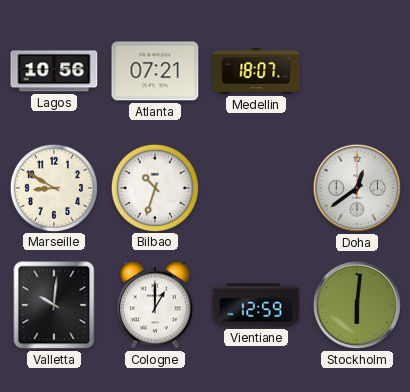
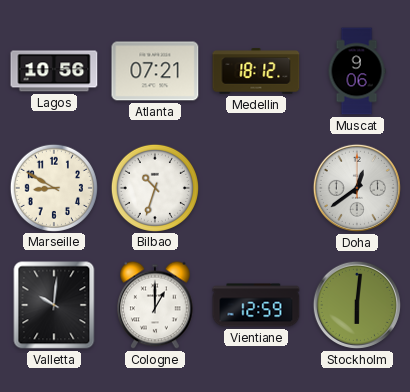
Medellin: 18:07 -> 18:12
Muscat: none -> 9:06
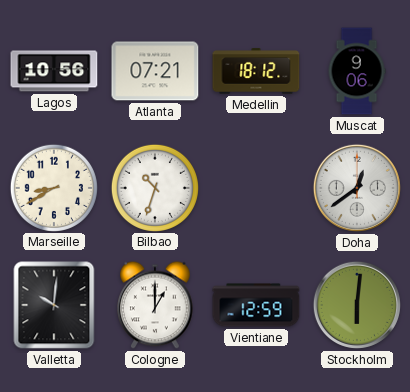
Marseille: 8:50 -> 8:40
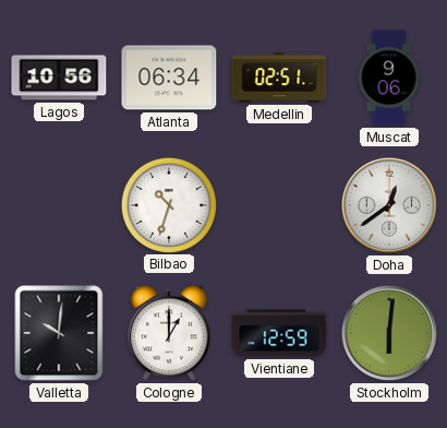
Atlanta: 07:21 -> 06:34
Medellin: 18:12 -> 02:51
Marseille: 8:40 -> none
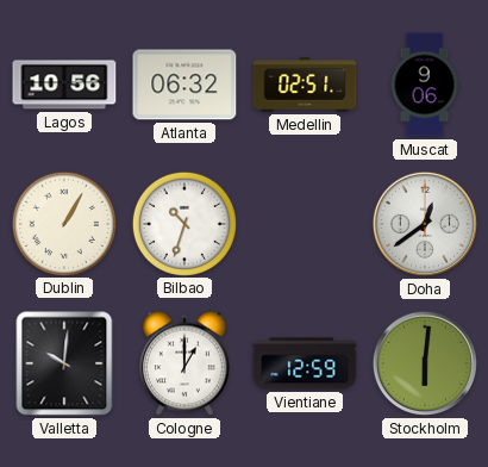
Atlanta: 06:34 -> 06:32
Dublin: none -> 1:05
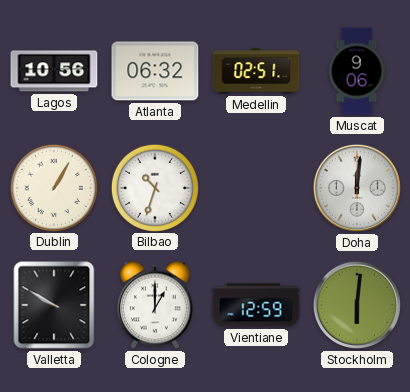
Doha: 12:39 -> 12:01
Valletta: 10:01 -> 9:50
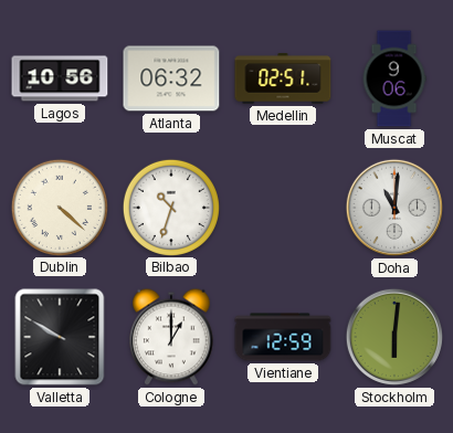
Dublin: 1:05 -> 4:22
Doha: 12:01 -> 11:01
